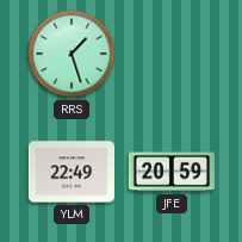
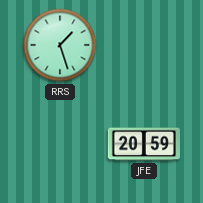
YLM: 22:49 -> none
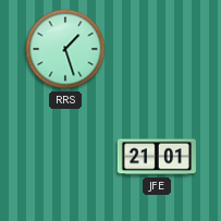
JFE: 20:59 -> 21:01
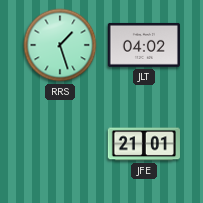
JLT: none -> 04:02
